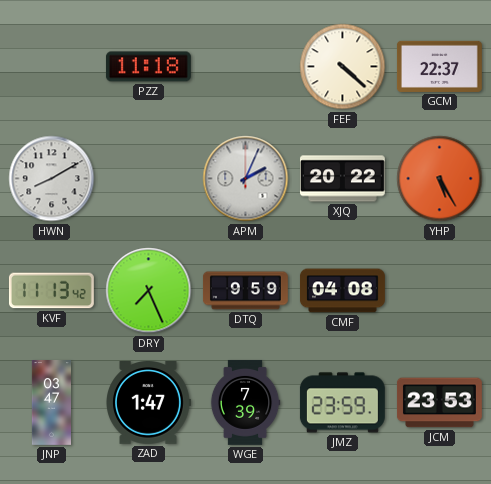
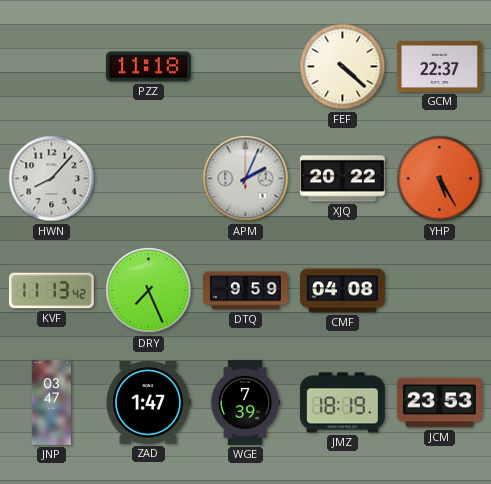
HWN: 8:10 -> 8:07
JMZ: 23:59 -> 18:19
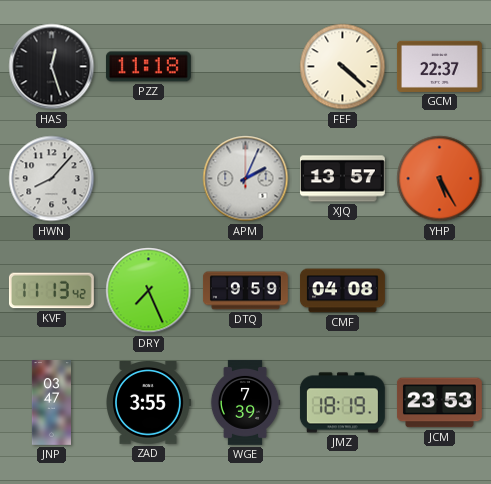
HAS: none -> 12:27
XJQ: 20:22 -> 13:57
ZAD: 1:47 -> 3:55
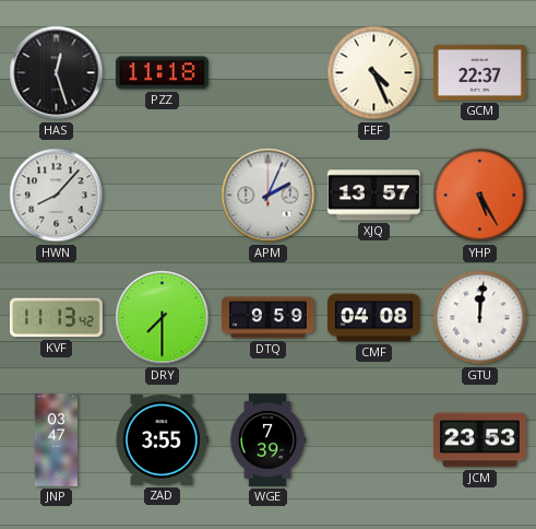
FEF: 4:22 -> 4:26
DRY: 7:26 -> 7:30
GTU: none -> 12:01
JMZ: 18:19 -> none
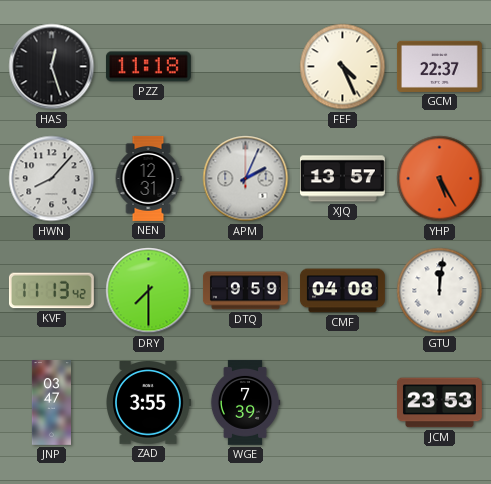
NEN: none -> 12:31
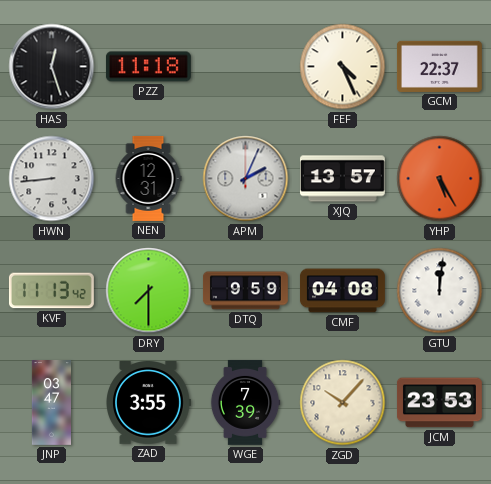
HWN: 8:07 -> 8:44
ZGD: none -> 10:07
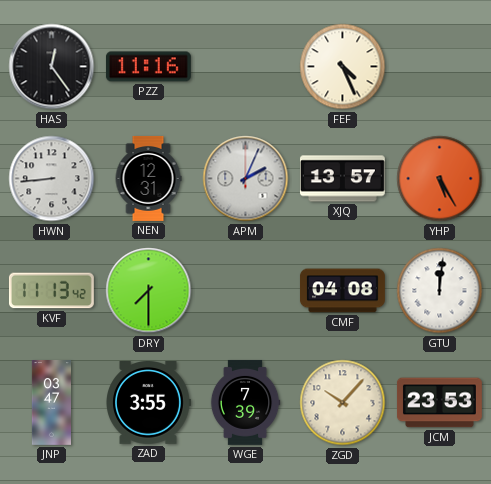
HAS: 12:27 -> 12:24
PZZ: 11:18 -> 11:16
GCM: 22:37 -> none
DTQ: 9:59 -> none
